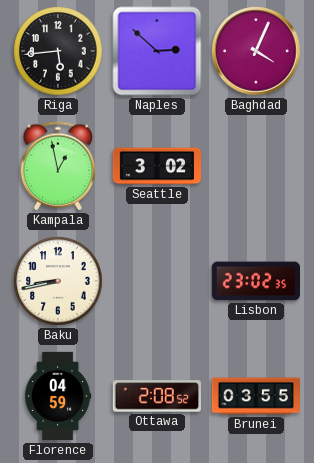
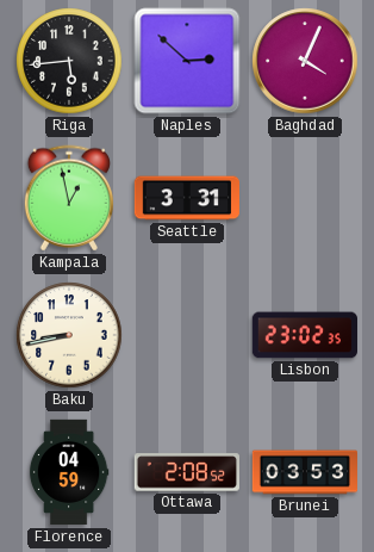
Seattle: 3:02 -> 3:31
Brunei: 03:55 -> 03:53
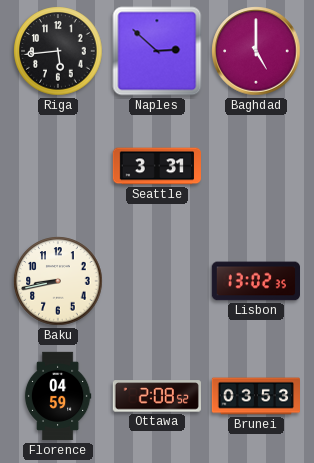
Baghdad: 4:04 -> 5:00
Kampala: 12:58 -> none
Lisbon: 23:02 -> 13:02
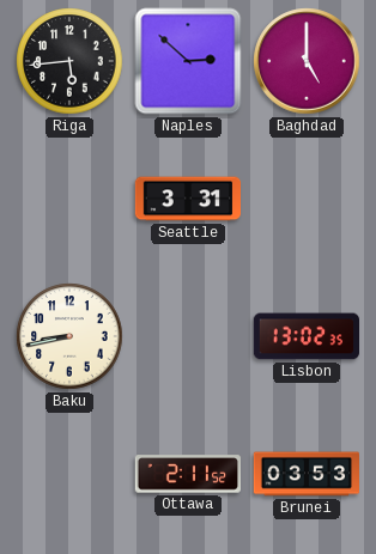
Florence: 04:59 -> none
Ottawa: 2:08 -> 2:11
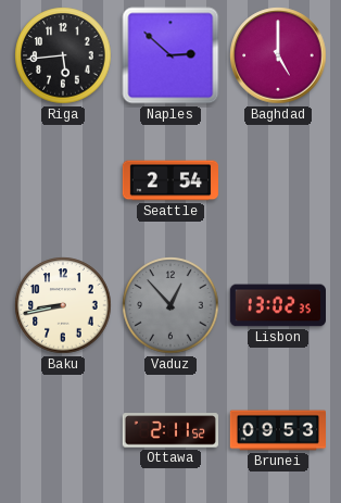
Seattle: 3:31 -> 2:54
Vaduz: none -> 12:53
Brunei: 03:53 -> 09:53
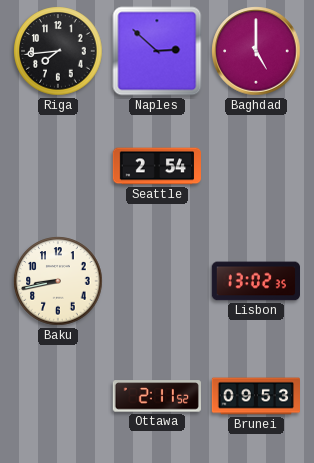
Riga: 5:44 -> 7:44
Vaduz: 12:53 -> none
